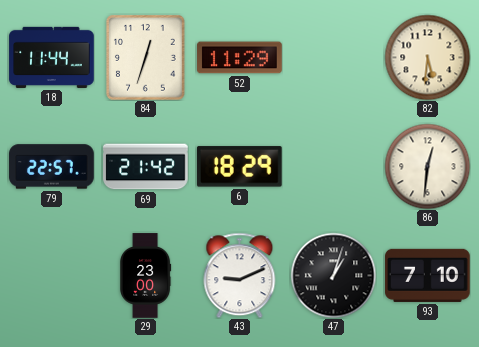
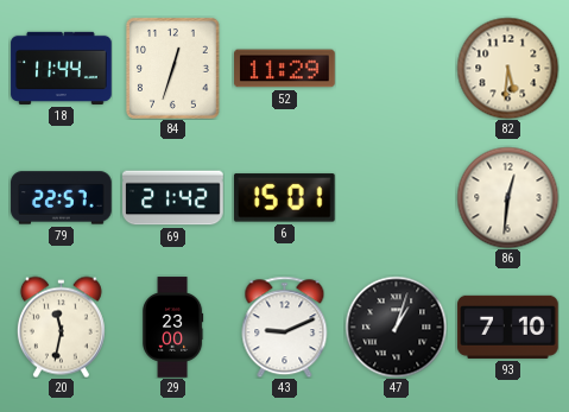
6: 18:29 -> 15:01
20: none -> 11:32
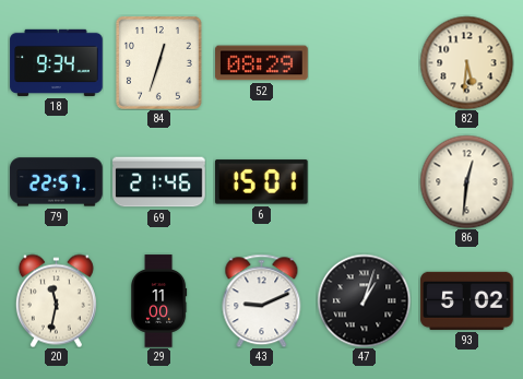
18: 11:44 -> 9:34
52: 11:29 -> 08:29
69: 21:42 -> 21:46
29: 23:00 -> 11:00
93: 7:10 -> 5:02
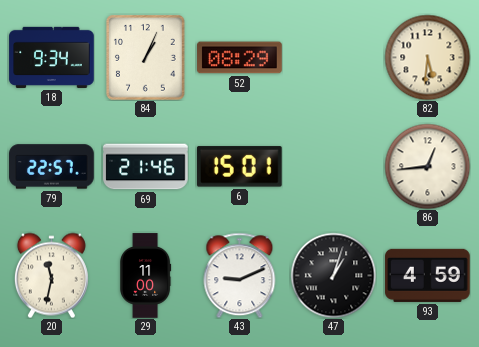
84: 12:33 -> 1:04
86: 12:31 -> 12:44
93: 5:02 -> 4:59
